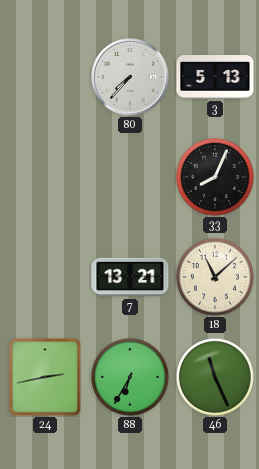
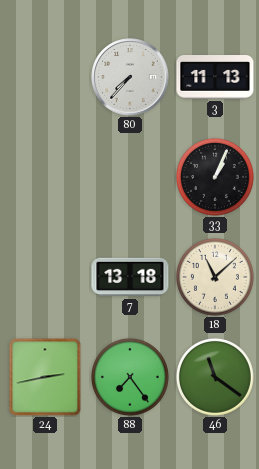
3: 5:13 -> 11:13
33: 8:04 -> 1:04
7: 13:21 -> 13:18
88: 6:35 -> 7:24
46: 11:26 -> 11:21
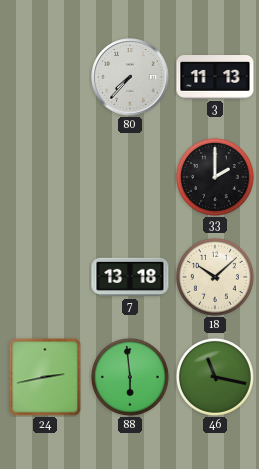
33: 1:04 -> 2:00
18: 11:08 -> 10:08
88: 7:24 -> 5:59
46: 11:21 -> 11:17
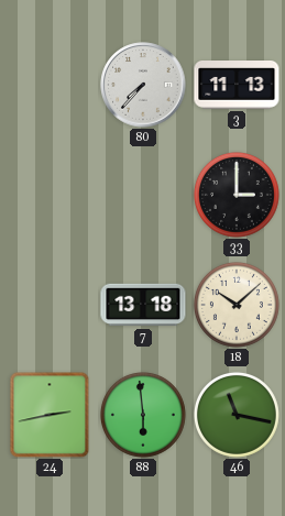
33: 2:00 -> 3:00
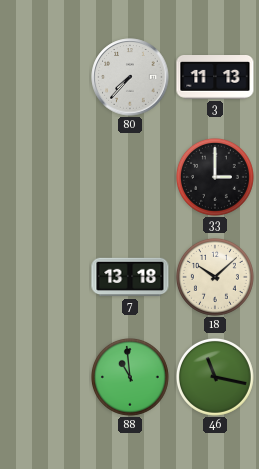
24: 2:43 -> none
88: 5:59 -> 10:59
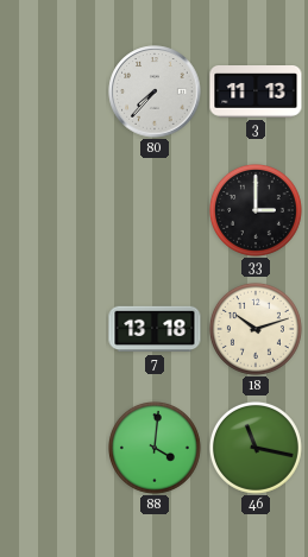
18: 10:08 -> 10:12
88: 10:59 -> 4:01
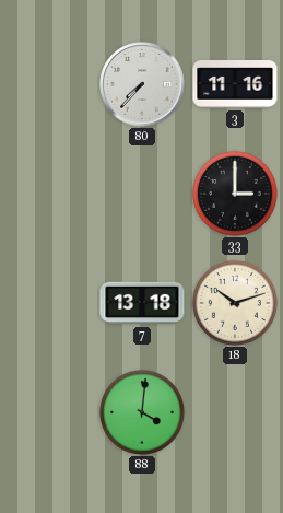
3: 11:13 -> 11:16
46: 11:17 -> none
